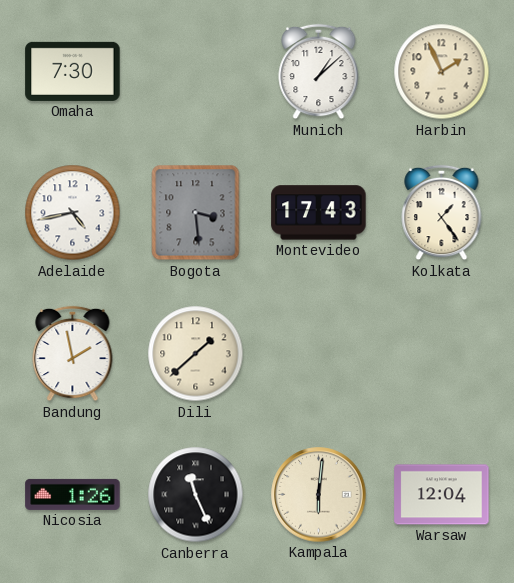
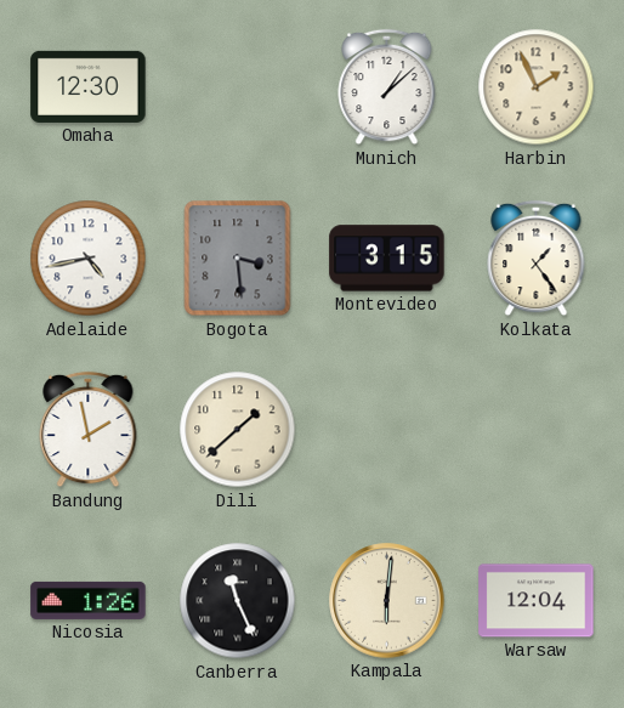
Omaha: 7:30 -> 12:30
Montevideo: 17:43 -> 3:15
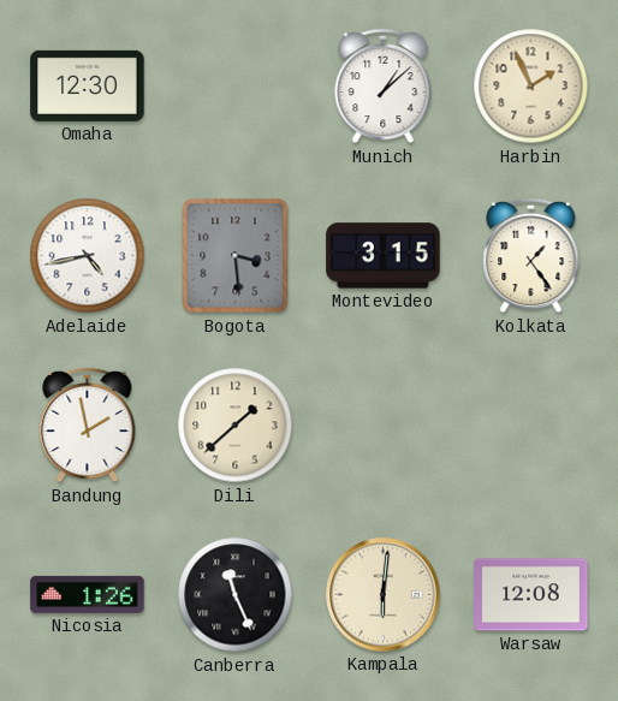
Warsaw: 12:04 -> 12:08
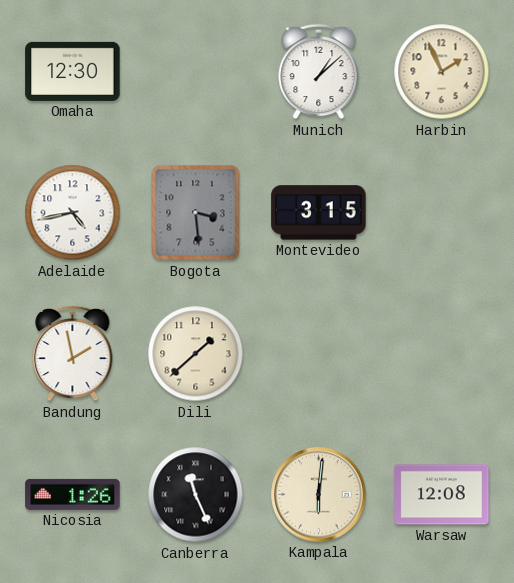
Kolkata: 1:24 -> none
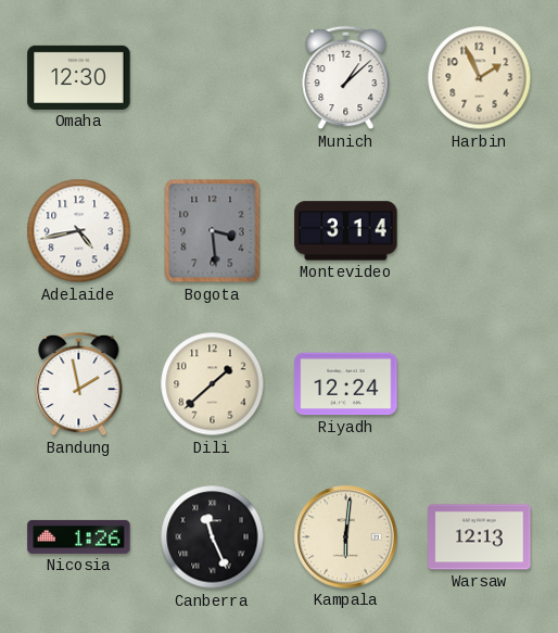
Montevideo: 3:15 -> 3:14
Riyadh: none -> 12:24
Warsaw: 12:08 -> 12:13
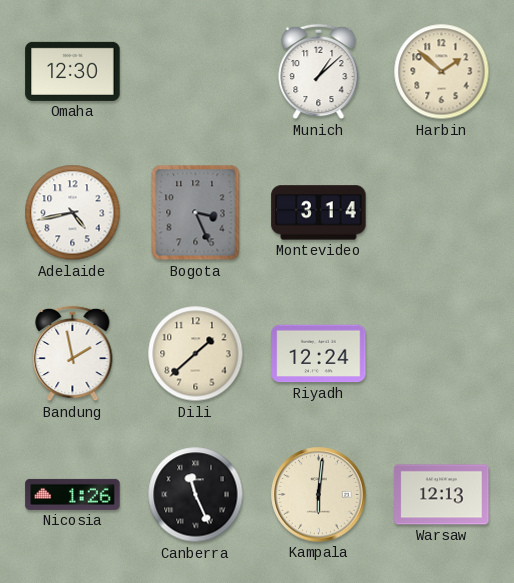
Harbin: 1:56 -> 1:52
Bogota: 3:29 -> 3:26
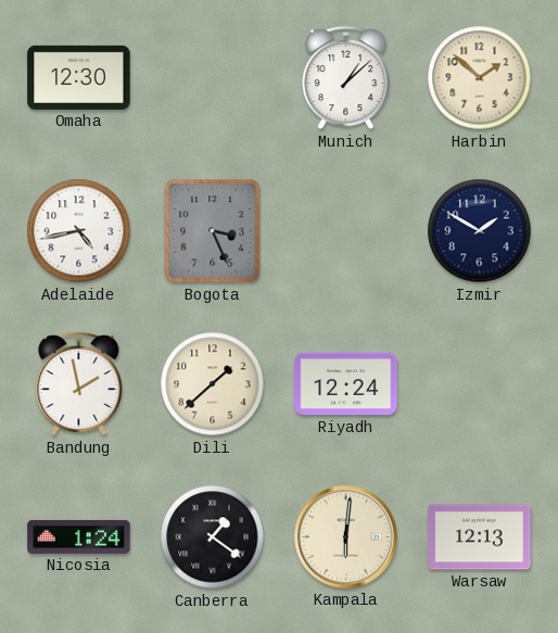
Montevideo: 3:14 -> none
Izmir: none -> 1:50
Nicosia: 1:26 -> 1:24
Canberra: 11:26 -> 1:21
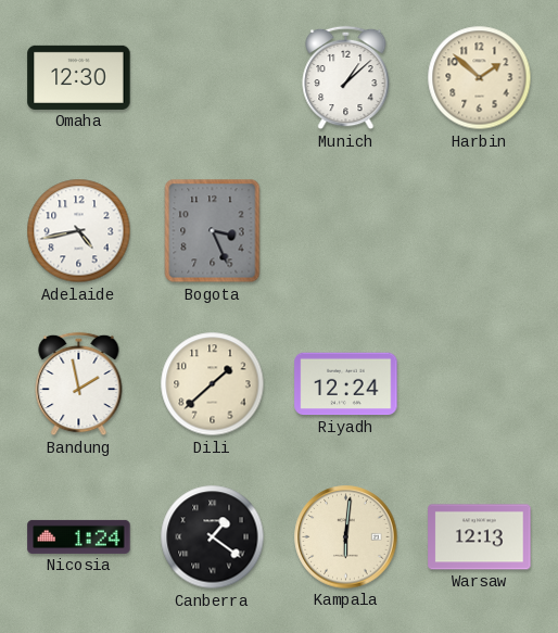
Izmir: 1:50 -> none
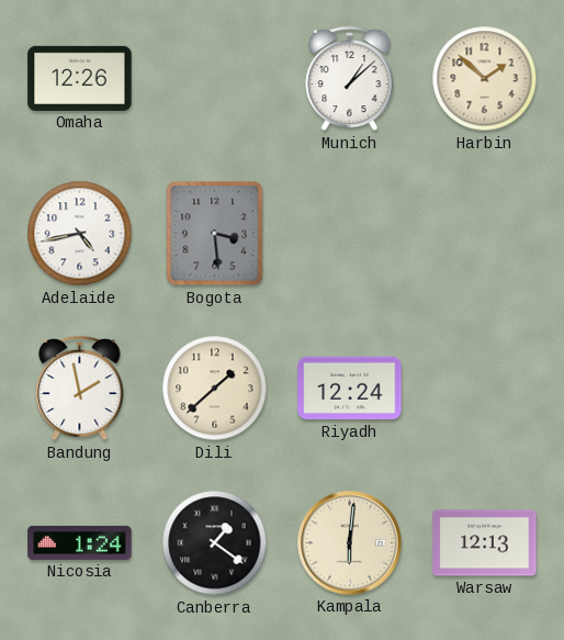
Omaha: 12:30 -> 12:26
Bogota: 3:26 -> 3:29
